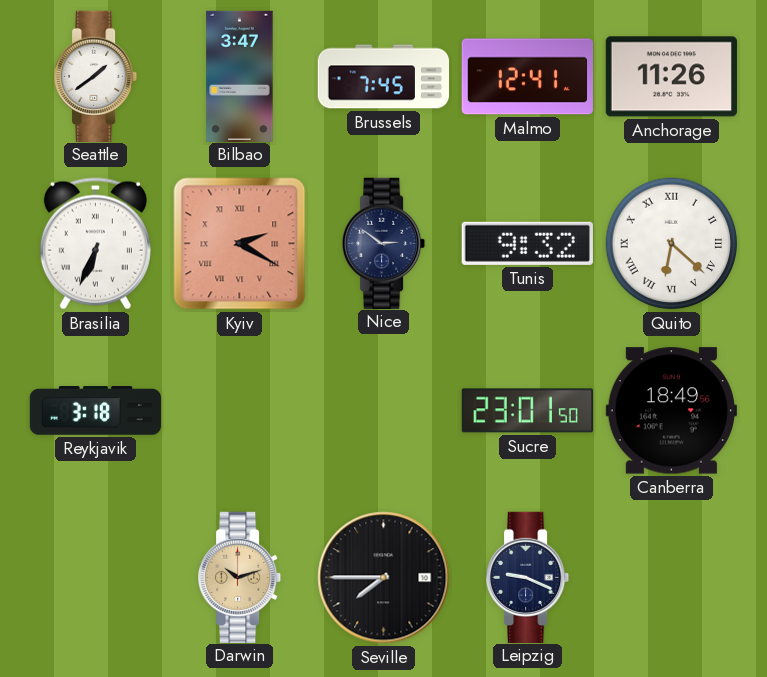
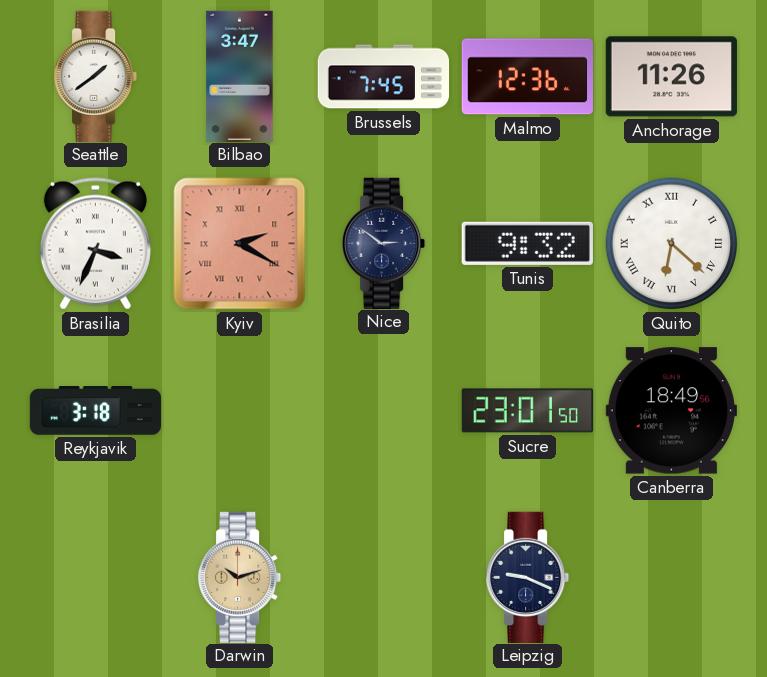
Malmo: 12:41 -> 12:36
Brasilia: 6:34 -> 3:34
Seville: 7:45 -> none
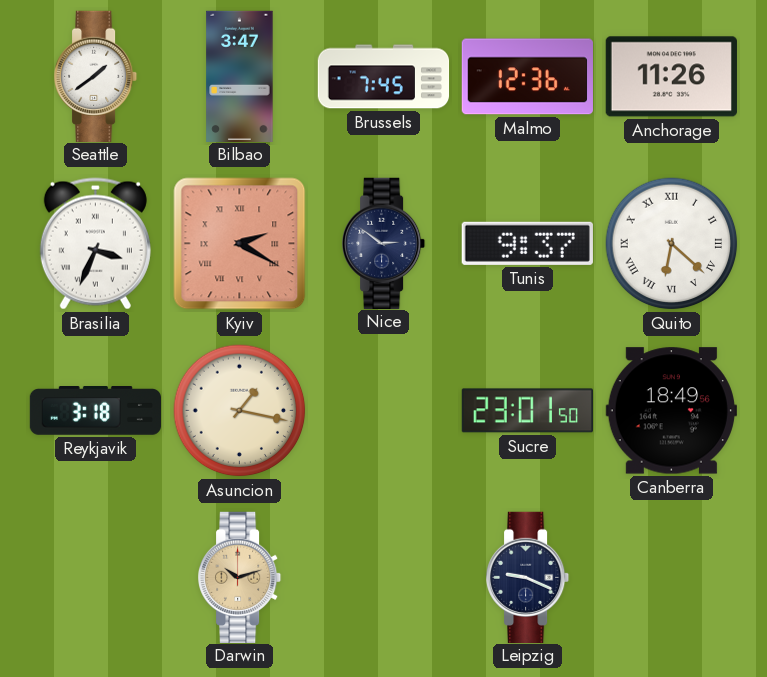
Tunis: 9:32 -> 9:37
Asuncion: none -> 1:17
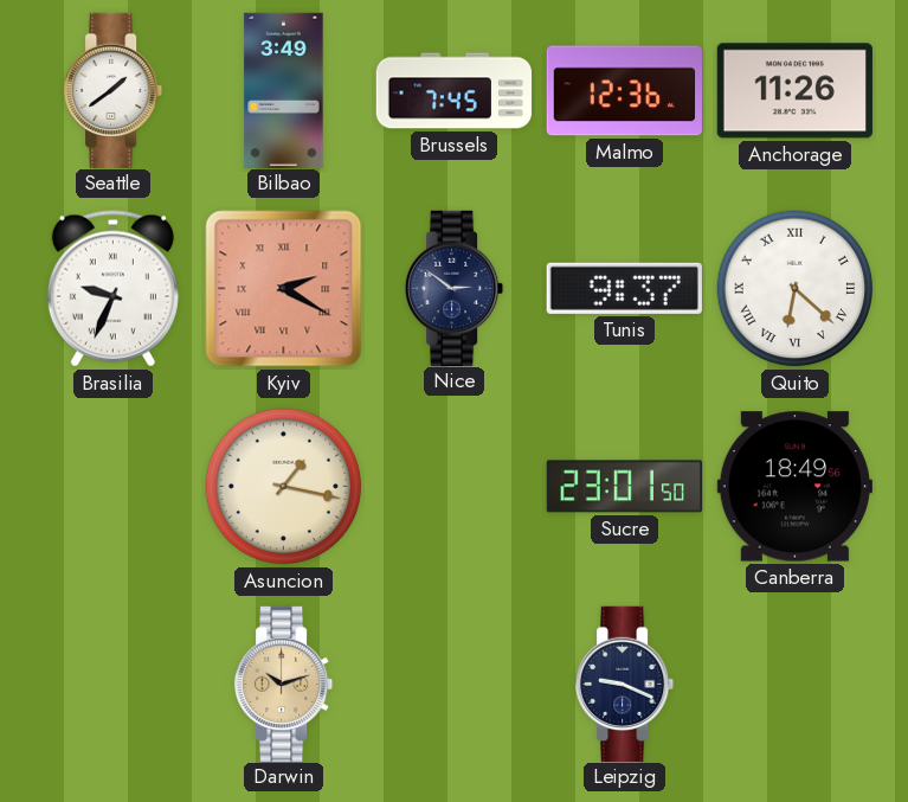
Bilbao: 3:47 -> 3:49
Brasilia: 3:34 -> 9:34
Reykjavik: 3:18 -> none
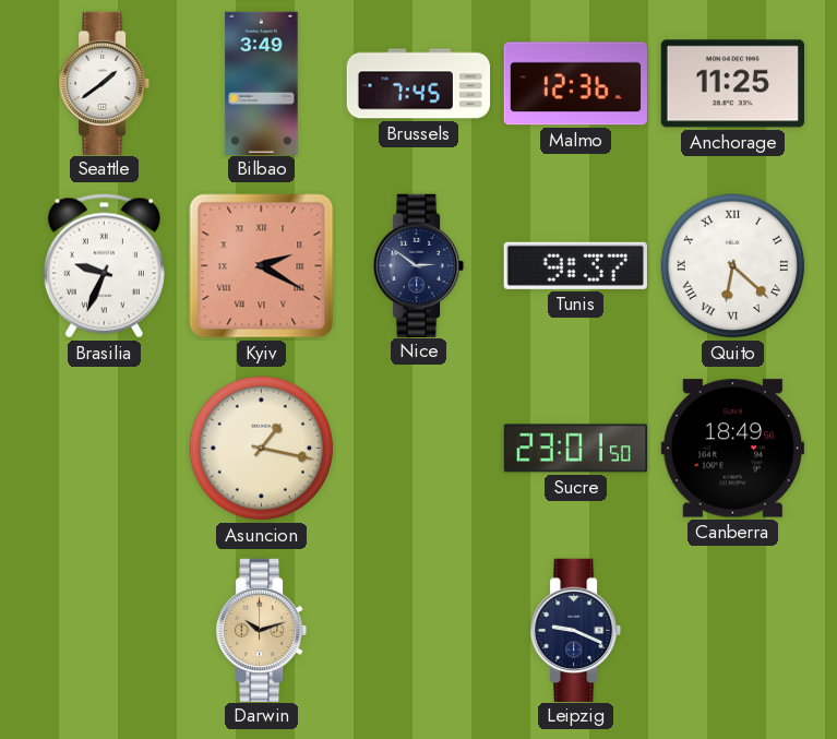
Anchorage: 11:26 -> 11:25
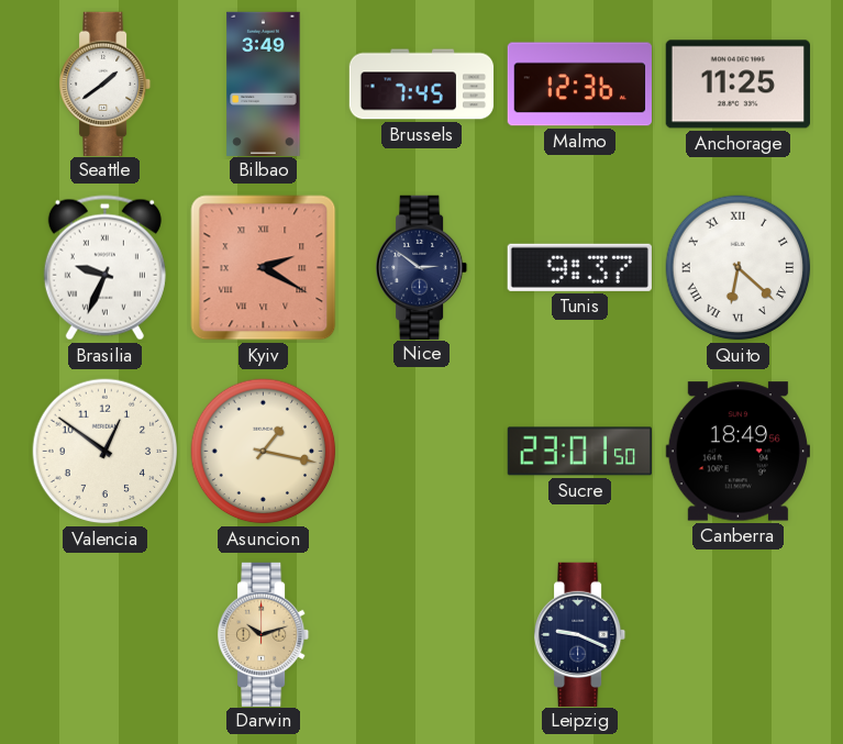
Valencia: none -> 12:51
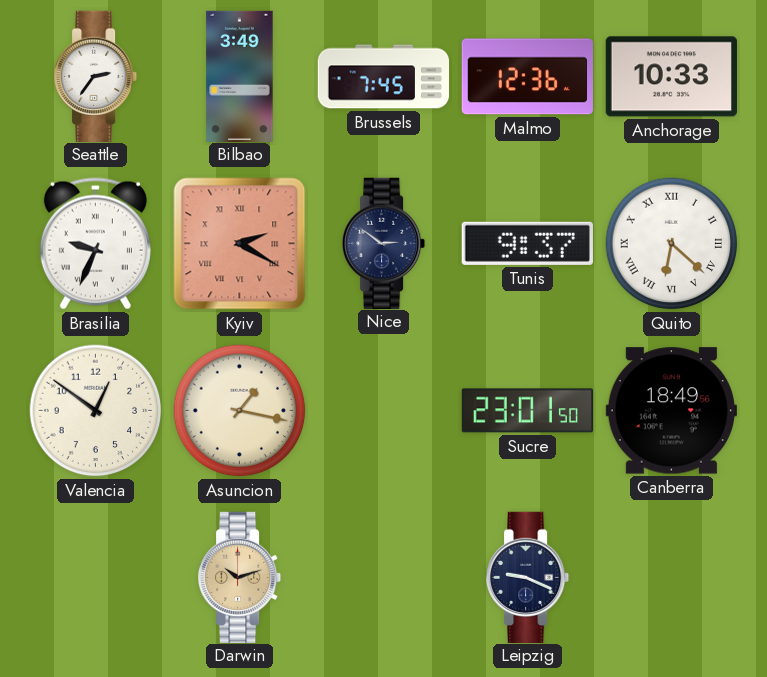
Seattle: 1:39 -> 2:36
Anchorage: 11:25 -> 10:33
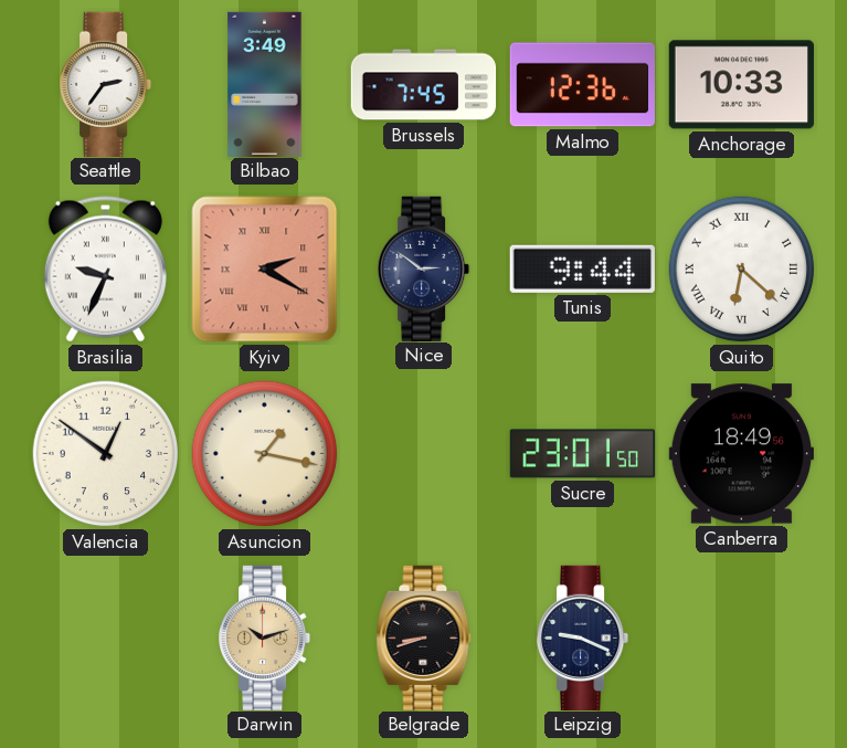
Tunis: 9:37 -> 9:44
Belgrade: none -> 8:42
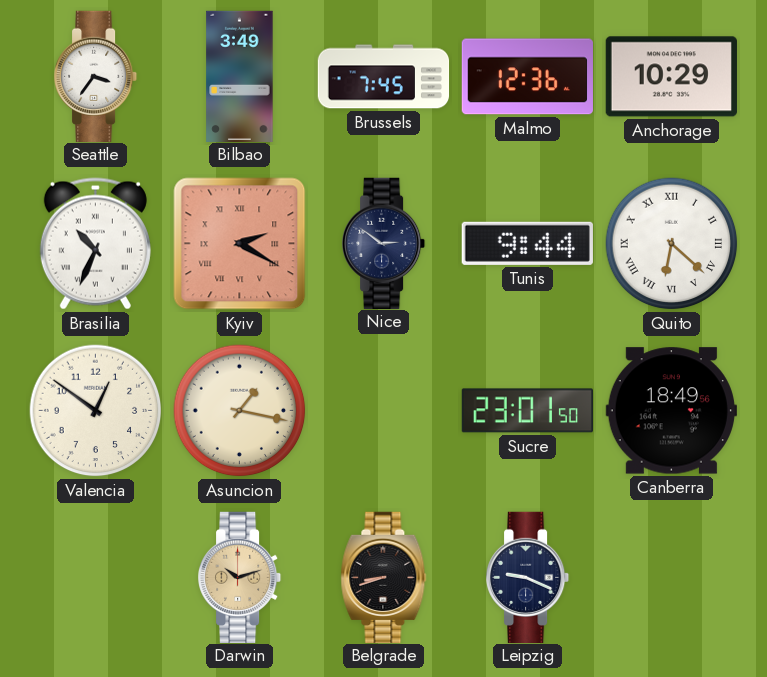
Seattle: 2:36 -> 3:36
Anchorage: 10:33 -> 10:29
Brasilia: 9:34 -> 10:34
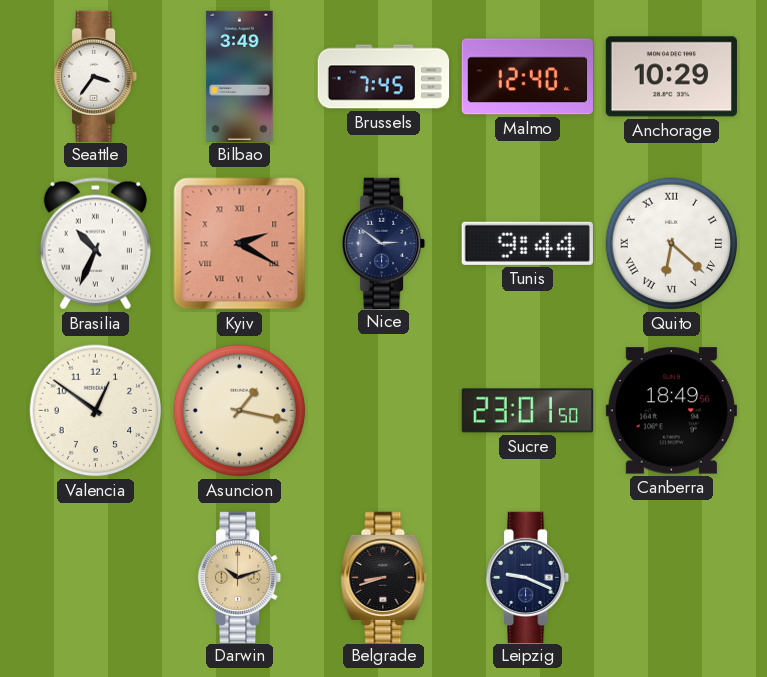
Malmo: 12:36 -> 12:40
